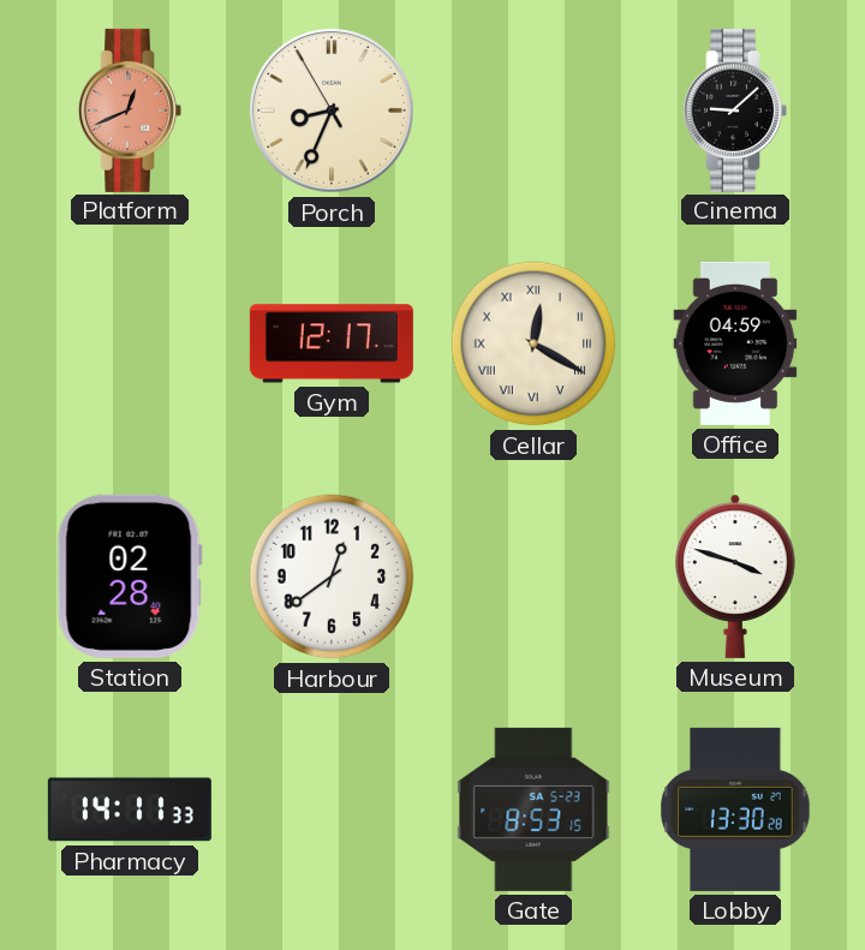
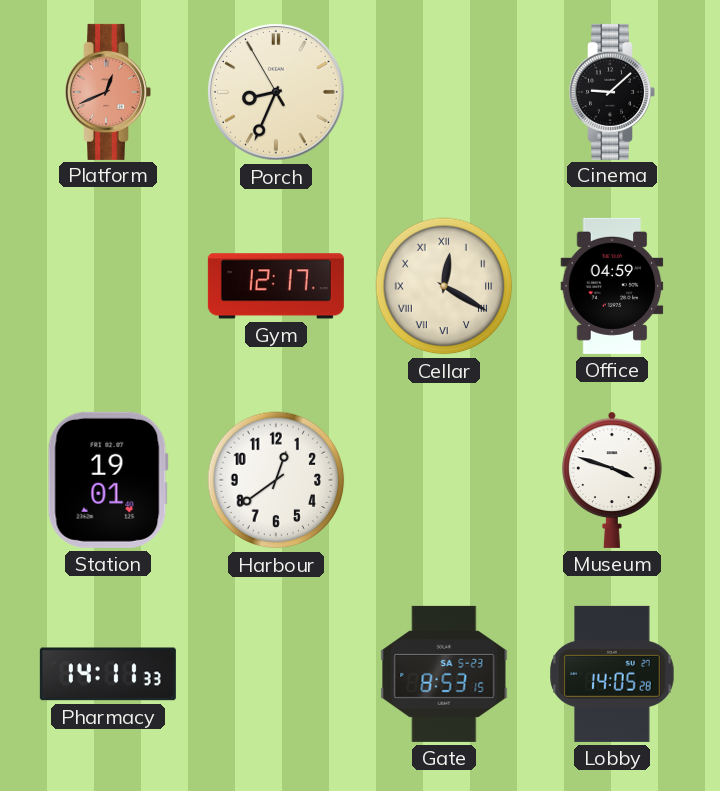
Station: 02:28 -> 19:01
Lobby: 13:30 -> 14:05
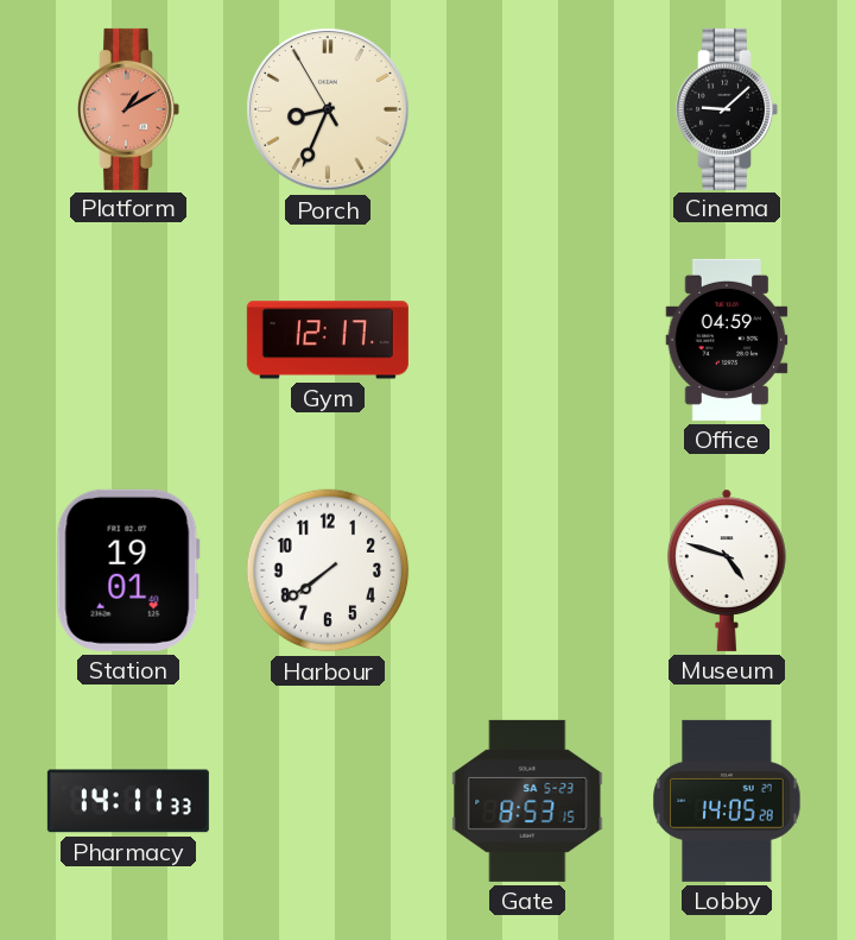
Platform: 12:41 -> 1:10
Cellar: 12:20 -> none
Harbour: 12:39 -> 7:39
Museum: 3:48 -> 4:48
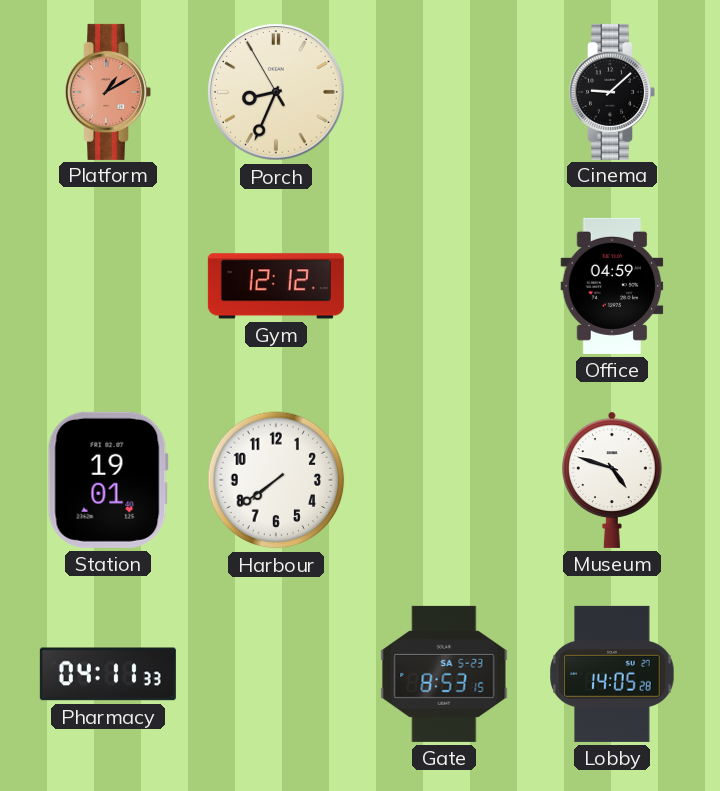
Gym: 12:17 -> 12:12
Pharmacy: 14:11 -> 04:11
